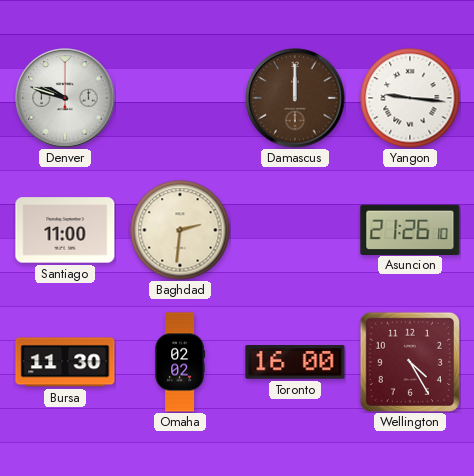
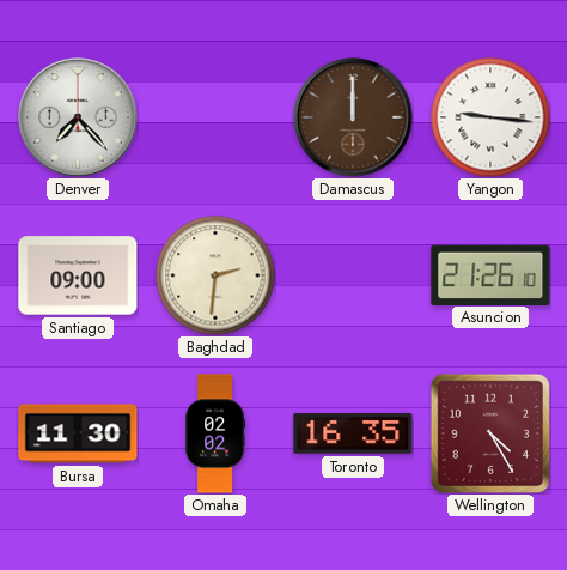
Denver: 9:48 -> 7:23
Santiago: 11:00 -> 09:00
Toronto: 16:00 -> 16:35
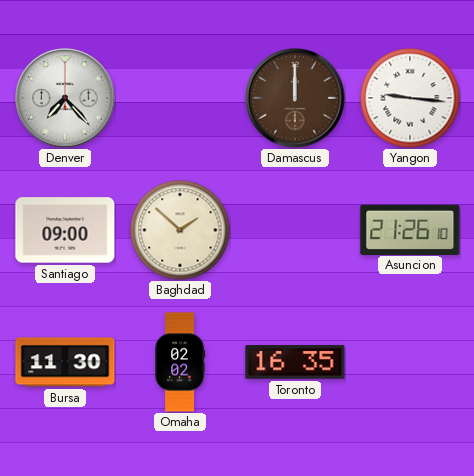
Baghdad: 2:31 -> 1:52
Wellington: 4:25 -> none
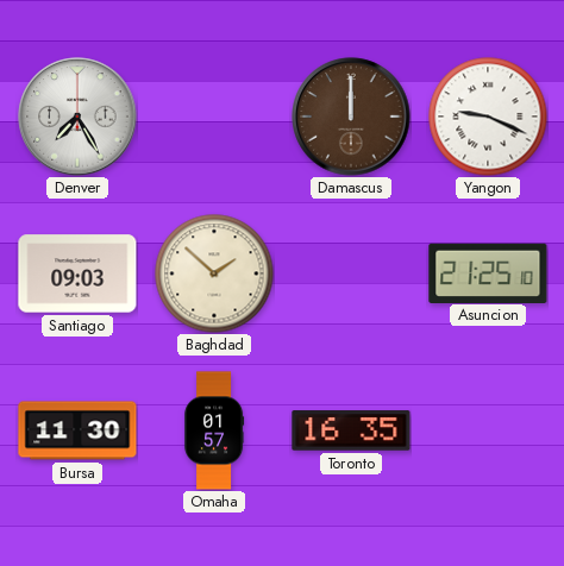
Denver: 7:23 -> 7:25
Yangon: 9:16 -> 9:19
Santiago: 09:00 -> 09:03
Asuncion: 21:26 -> 21:25
Omaha: 02:02 -> 01:57
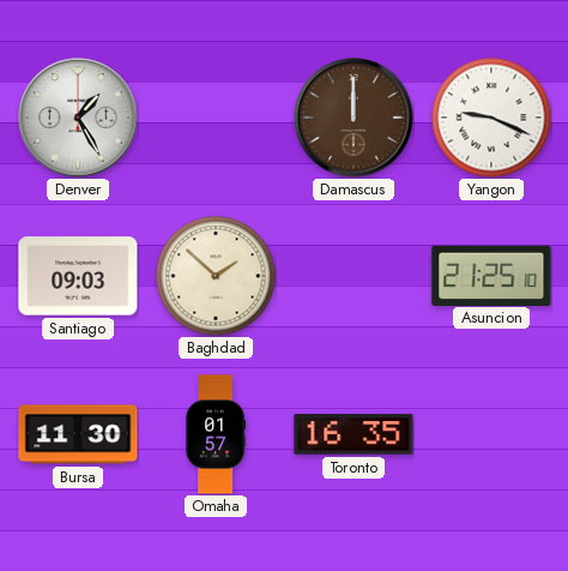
Denver: 7:25 -> 1:25
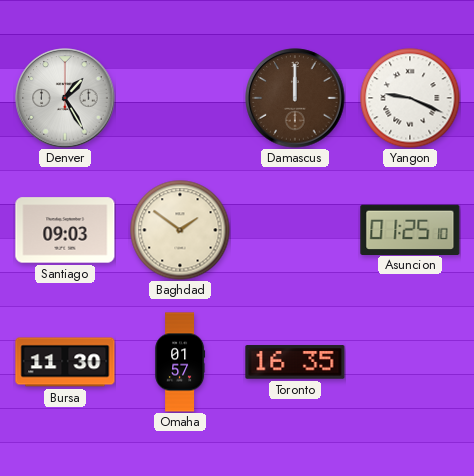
Baghdad: 1:52 -> 1:51
Asuncion: 21:25 -> 01:25
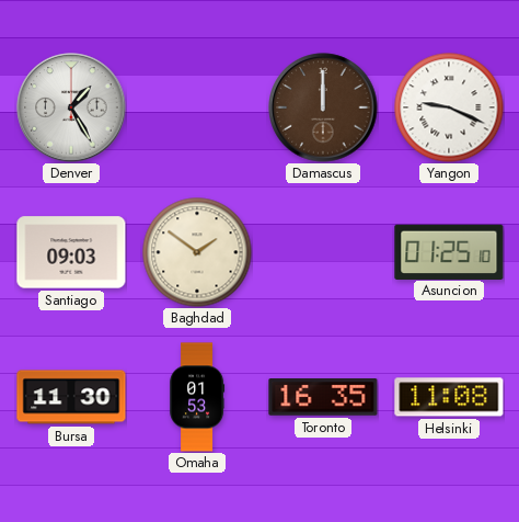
Omaha: 01:57 -> 01:53
Helsinki: none -> 11:08
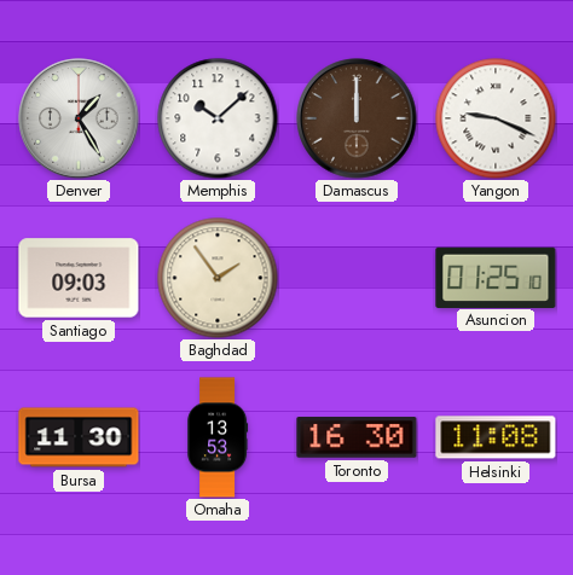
Memphis: none -> 10:08
Baghdad: 1:51 -> 1:54
Omaha: 01:53 -> 13:53
Toronto: 16:35 -> 16:30
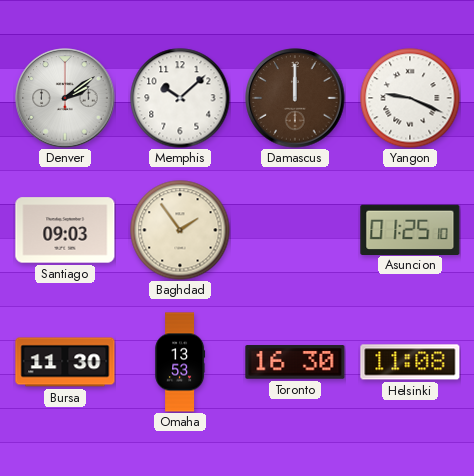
Denver: 1:25 -> 2:09
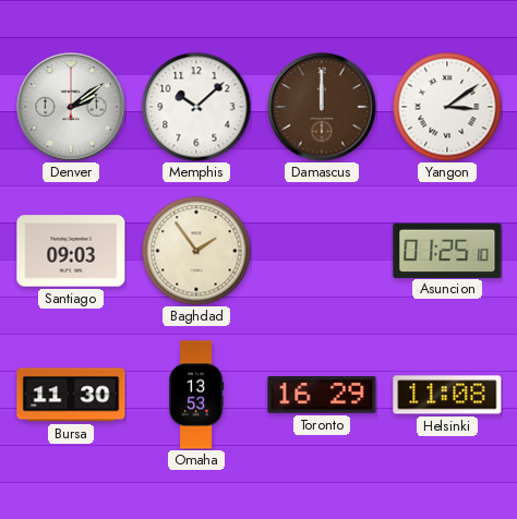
Yangon: 9:19 -> 3:09
Toronto: 16:30 -> 16:29
